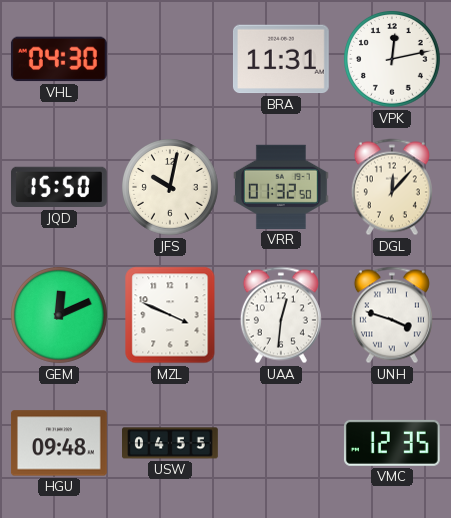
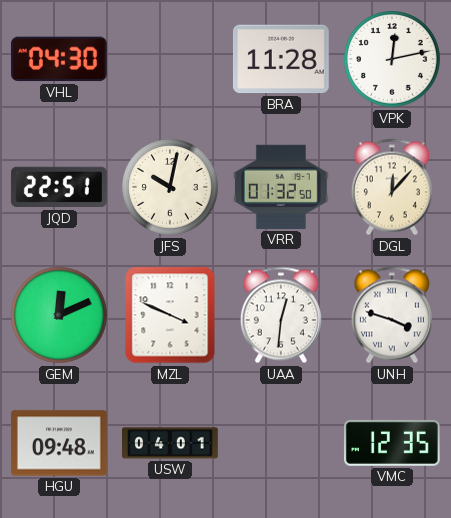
BRA: 11:31 -> 11:28
JQD: 15:50 -> 22:51
USW: 04:55 -> 04:01
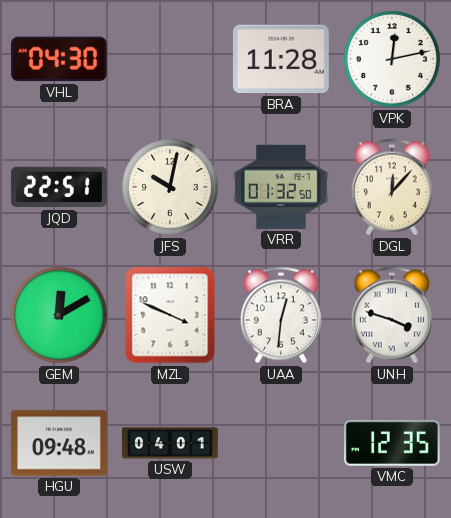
GEM: 12:11 -> 12:10
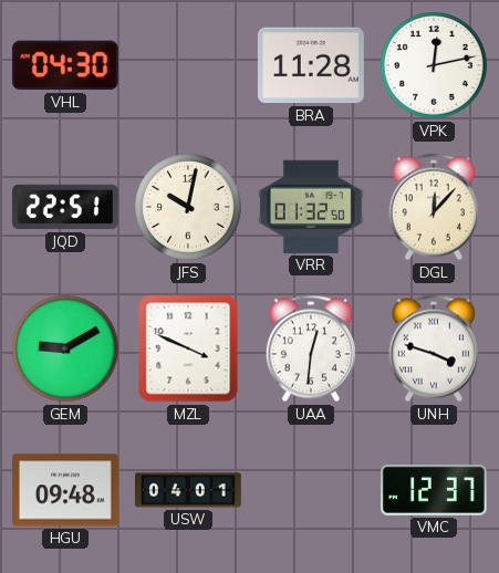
GEM: 12:10 -> 9:10
VMC: 12:35 -> 12:37
